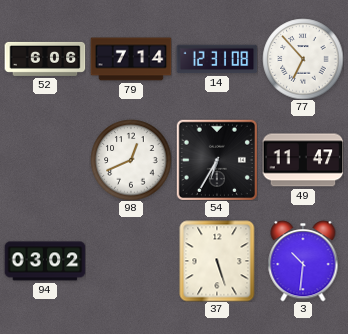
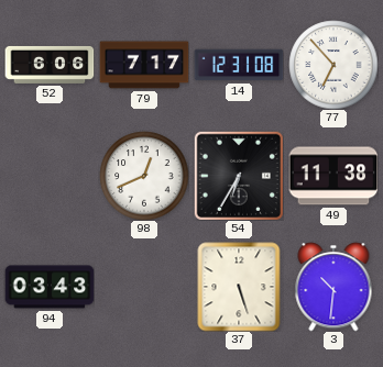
79: 7:14 -> 7:17
49: 11:47 -> 11:38
94: 03:02 -> 03:43
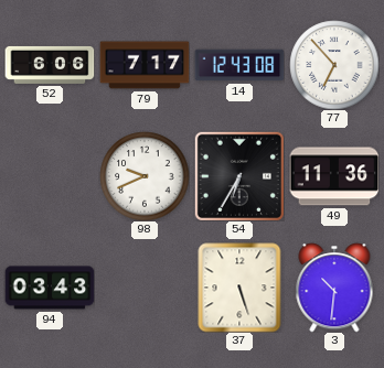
14: 12:31 -> 12:43
98: 12:41 -> 9:41
49: 11:38 -> 11:36
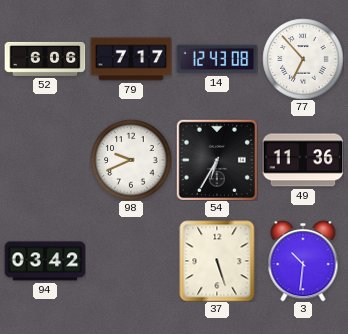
94: 03:43 -> 03:42
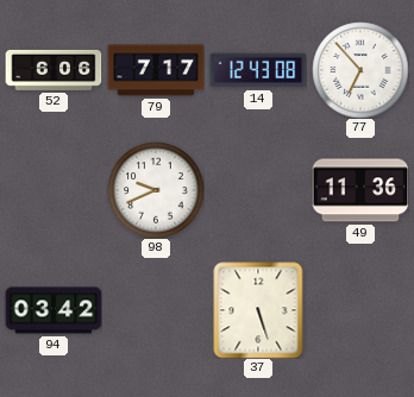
54: 6:35 -> none
3: 10:31 -> none
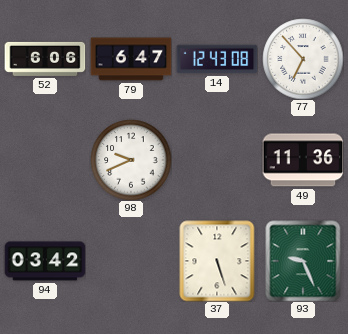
79: 7:17 -> 6:47
93: none -> 9:26
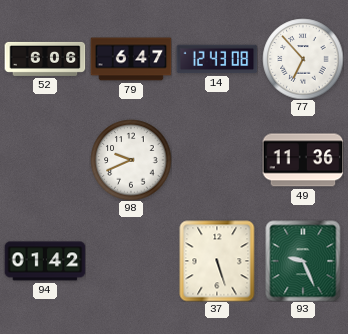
94: 03:42 -> 01:42
